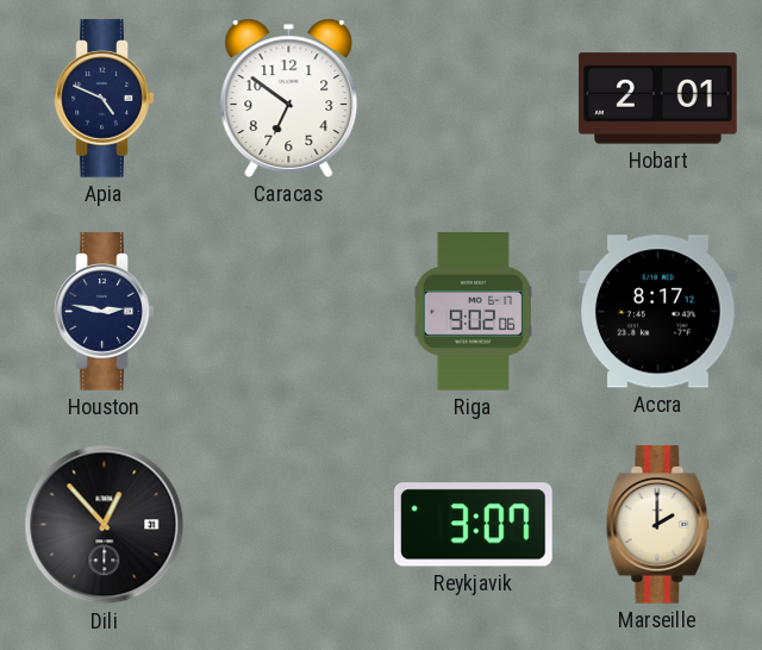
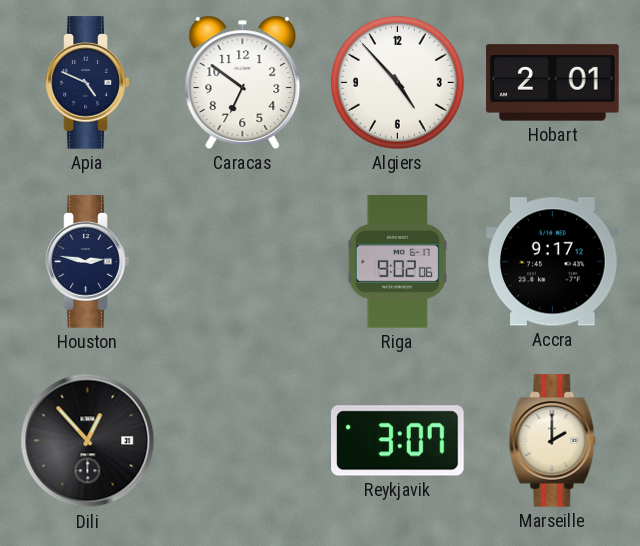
Algiers: none -> 4:53
Accra: 8:17 -> 9:17
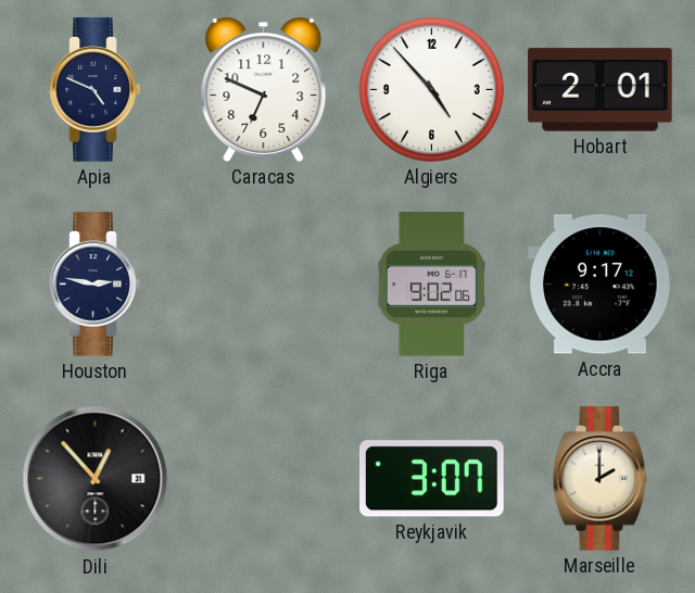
Caracas: 6:51 -> 6:49
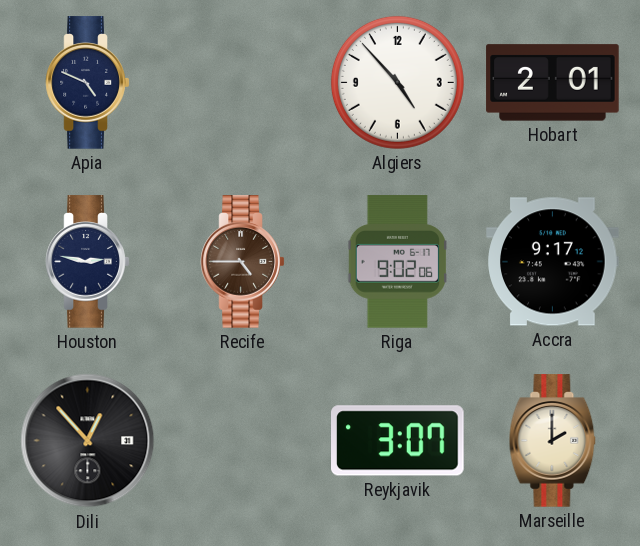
Caracas: 6:49 -> none
Recife: none -> 4:45
